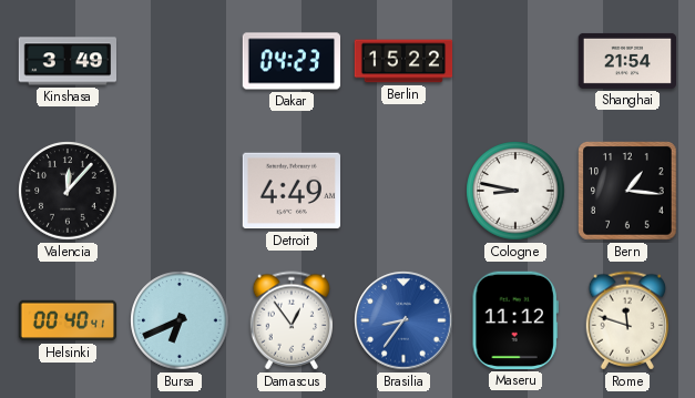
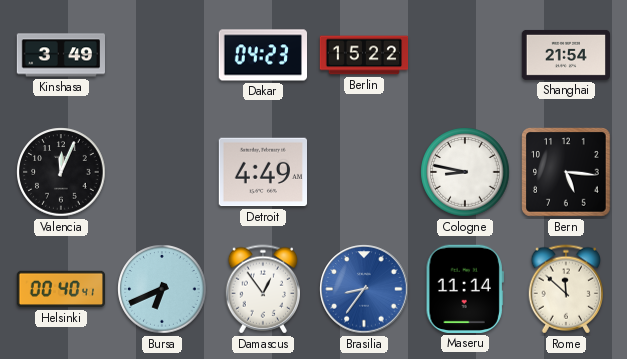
Valencia: 12:07 -> 12:04
Bern: 1:16 -> 5:16
Maseru: 11:12 -> 11:14
Rome: 11:48 -> 11:52
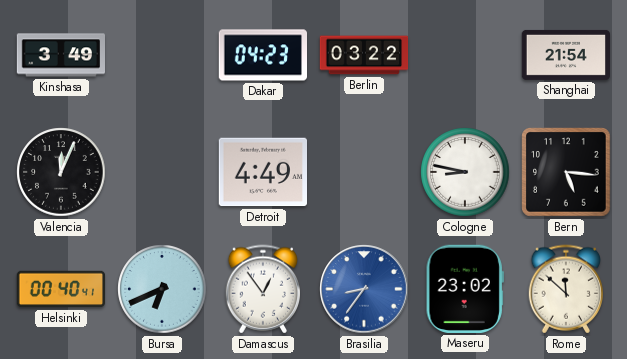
Berlin: 15:22 -> 03:22
Maseru: 11:14 -> 23:02
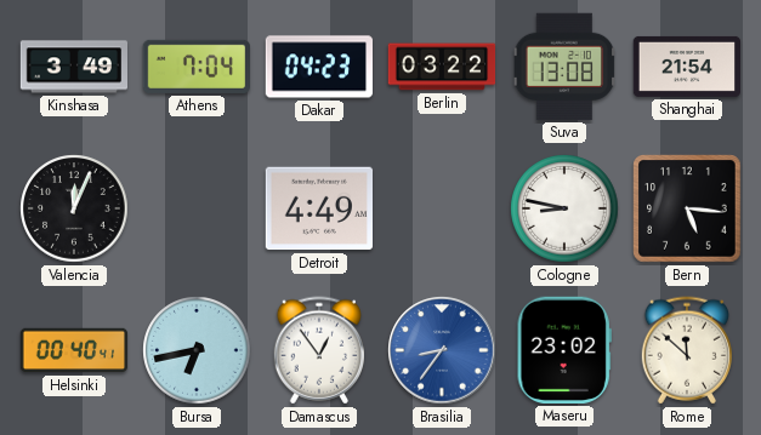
Athens: none -> 7:04
Suva: none -> 13:08
Bursa: 6:41 -> 6:43
